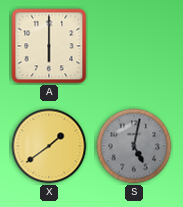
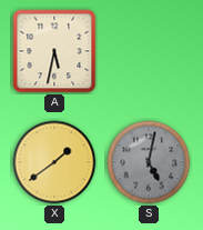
A: 6:00 -> 5:32
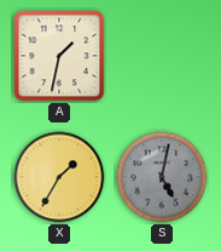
A: 5:32 -> 1:32
X: 1:39 -> 1:35
